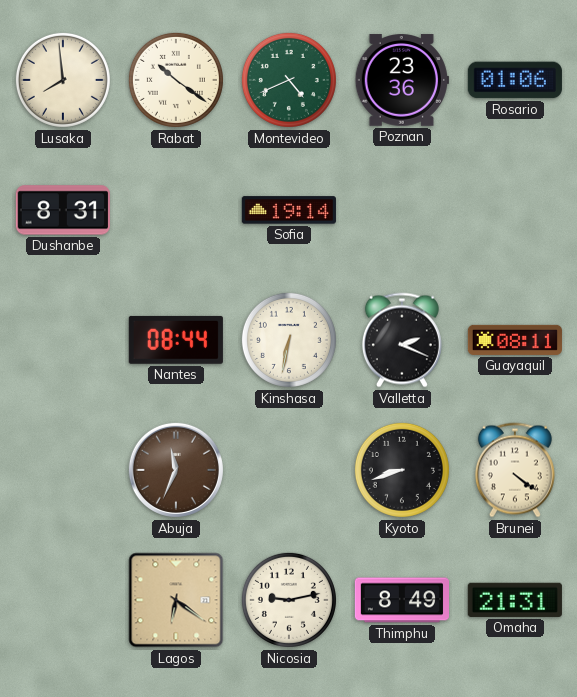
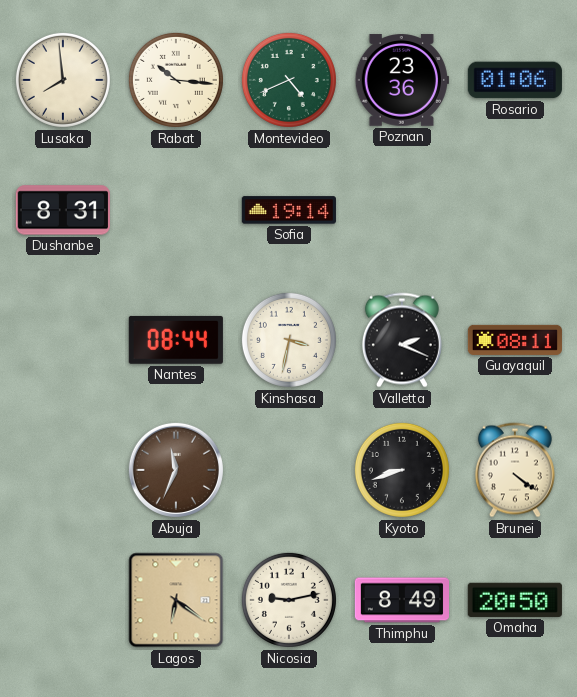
Rabat: 10:21 -> 10:16
Kinshasa: 6:32 -> 3:32
Omaha: 21:31 -> 20:50
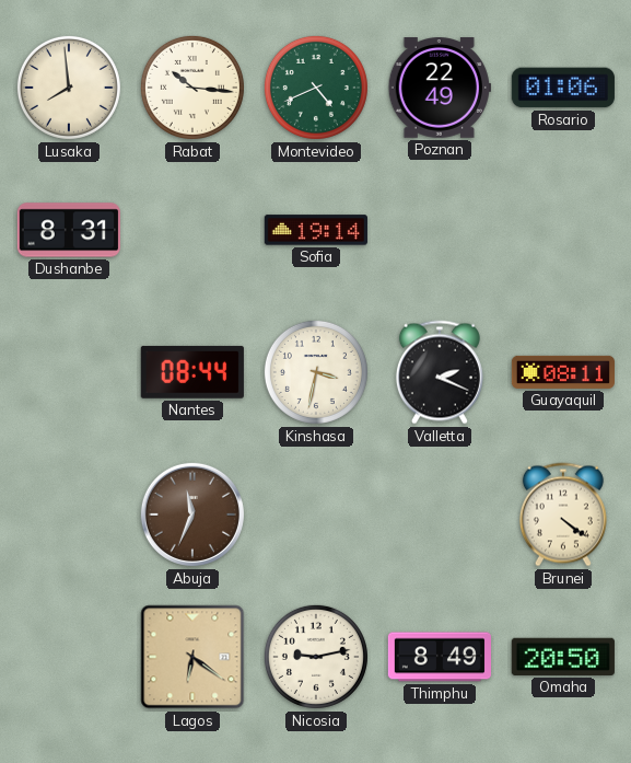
Poznan: 23:36 -> 22:49
Kyoto: 8:42 -> none
